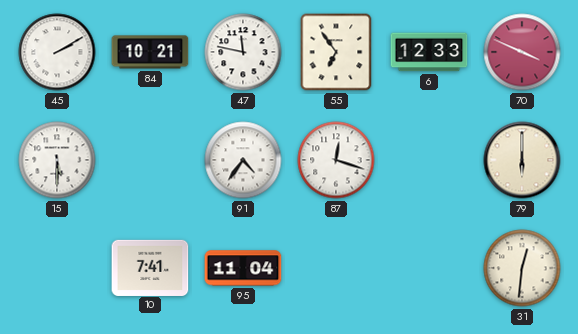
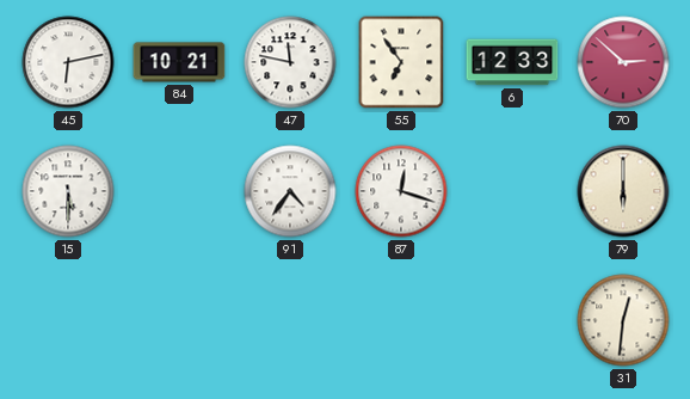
45: 2:10 -> 6:13
70: 3:49 -> 2:52
10: 7:41 -> none
95: 11:04 -> none
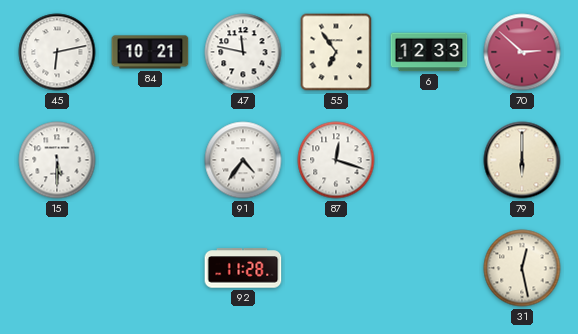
92: none -> 11:28
31: 12:31 -> 12:28
